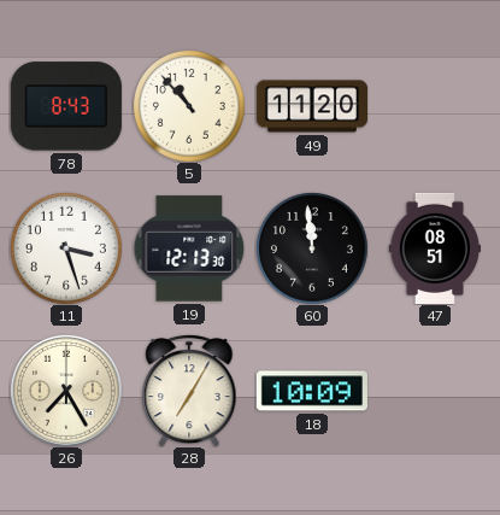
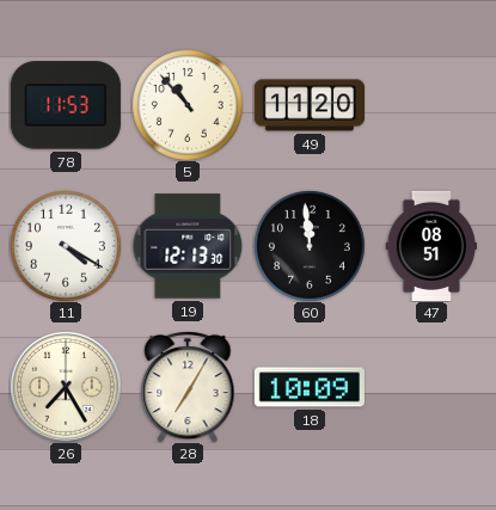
78: 8:43 -> 11:53
11: 3:27 -> 4:20
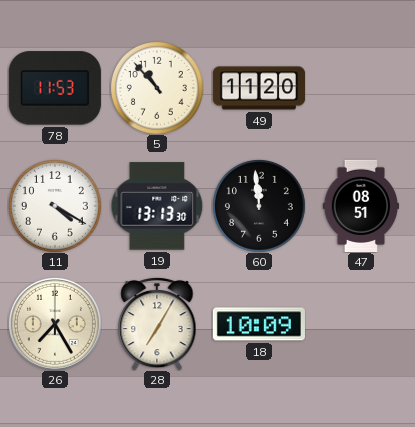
19: 12:13 -> 13:13
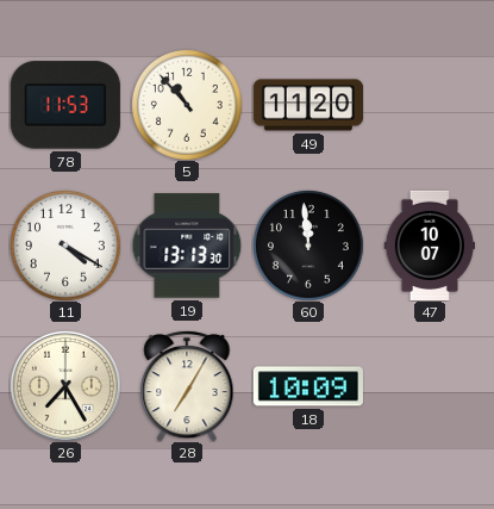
47: 08:51 -> 10:07
